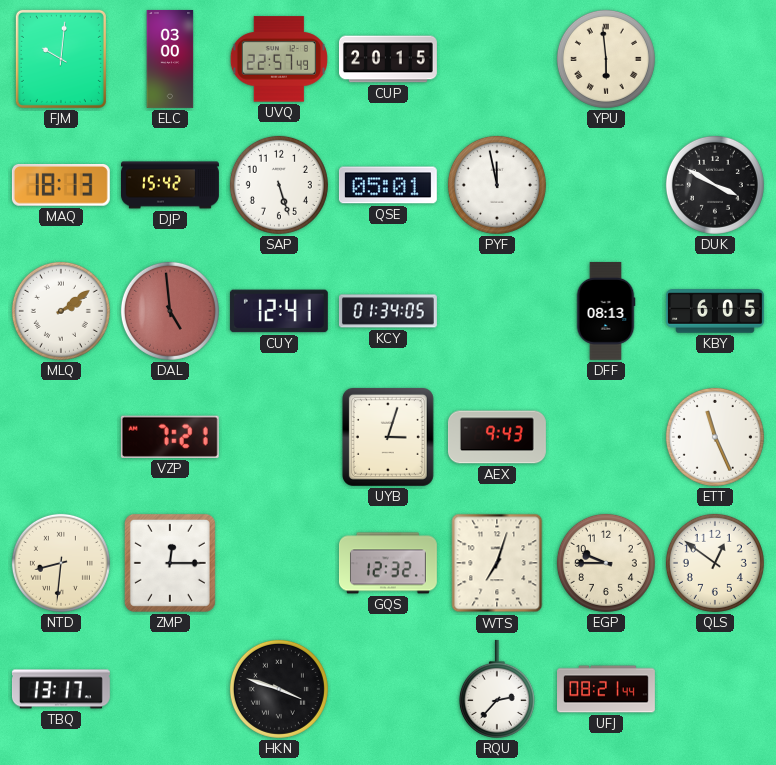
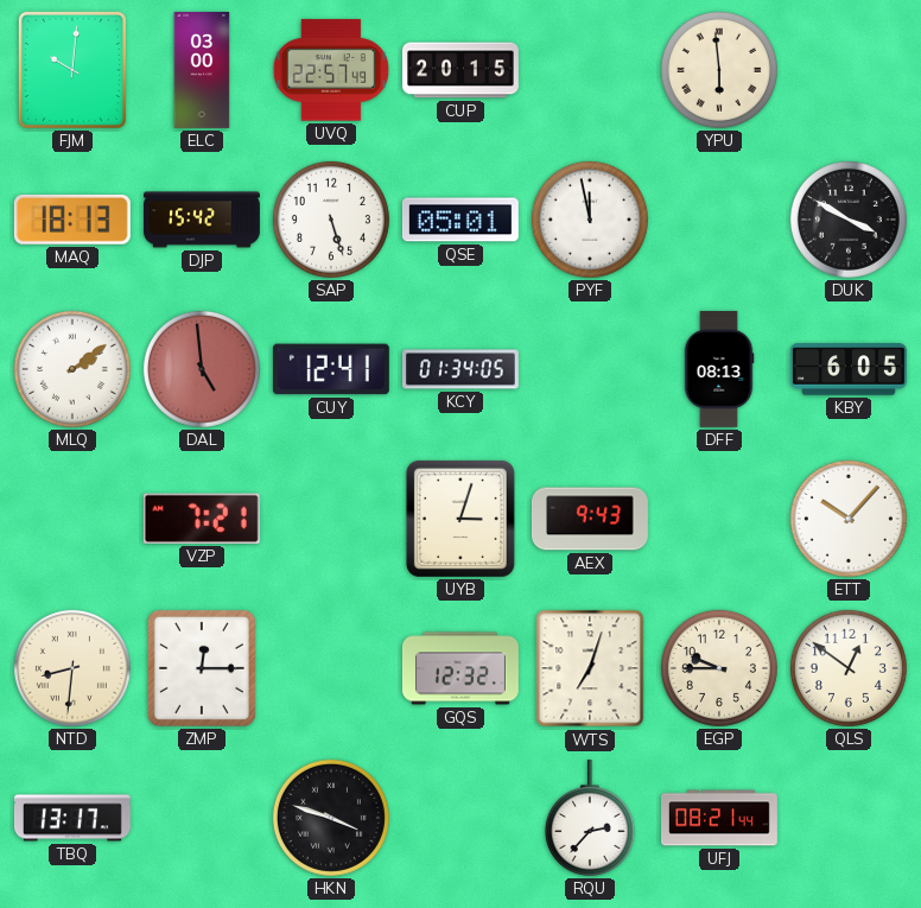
ETT: 11:26 -> 10:07
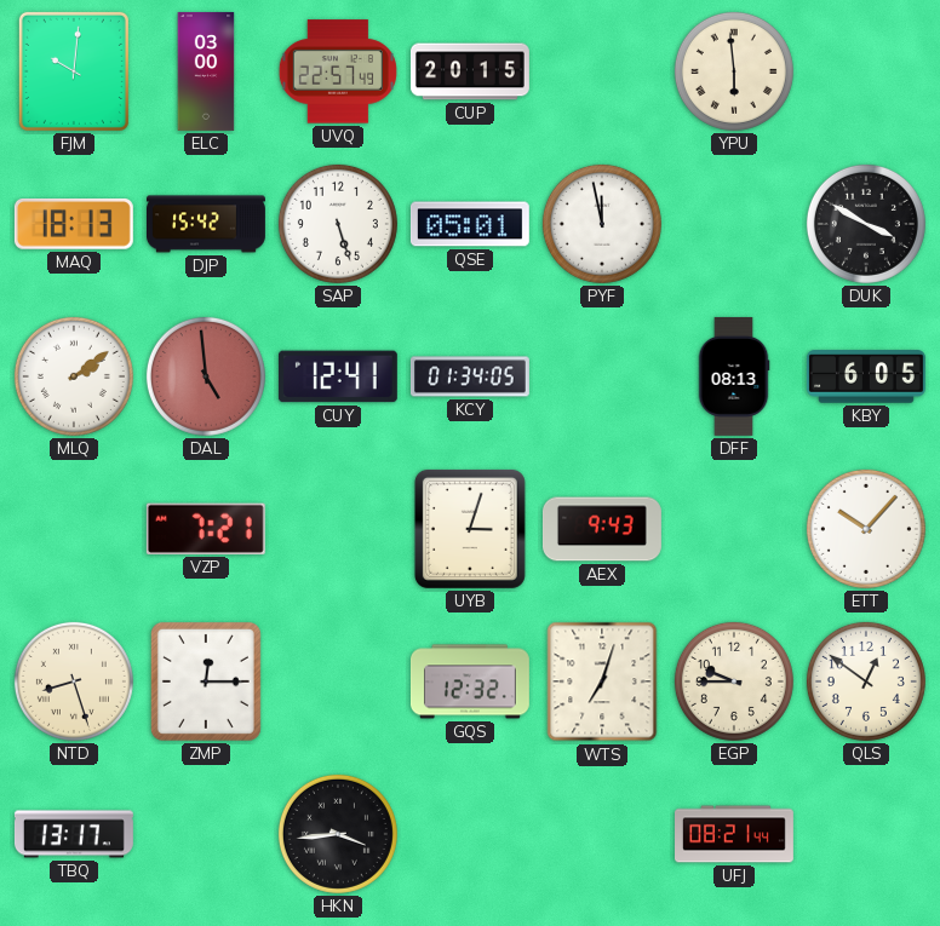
NTD: 8:31 -> 8:27
HKN: 3:48 -> 3:44
RQU: 2:37 -> none
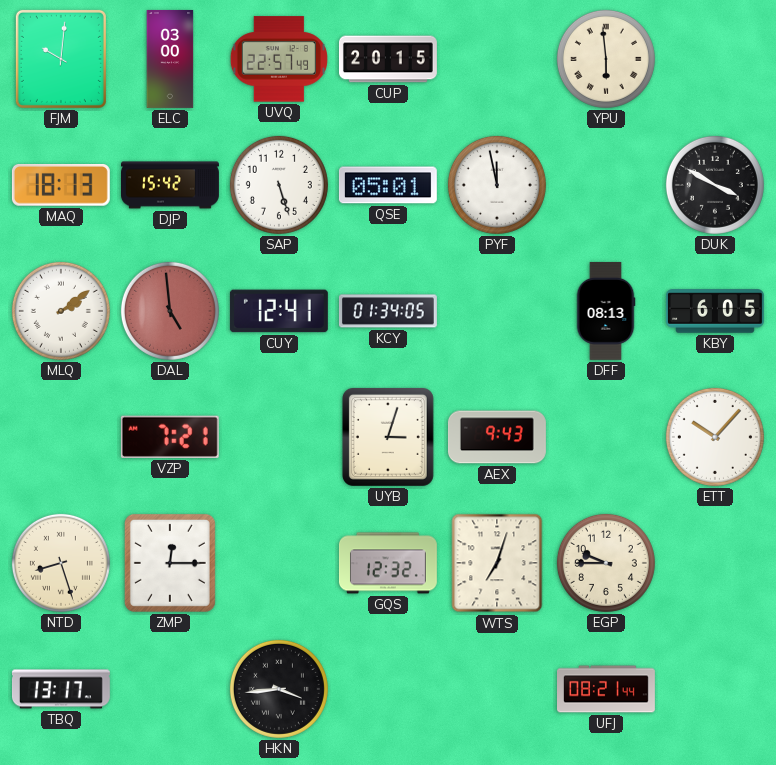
QLS: 12:51 -> none
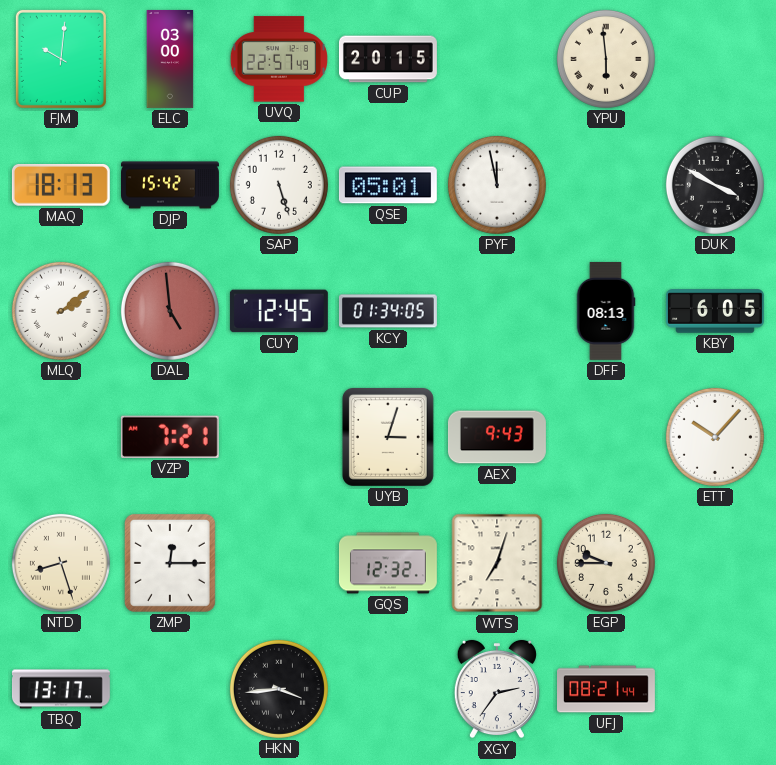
CUY: 12:41 -> 12:45
XGY: none -> 2:36
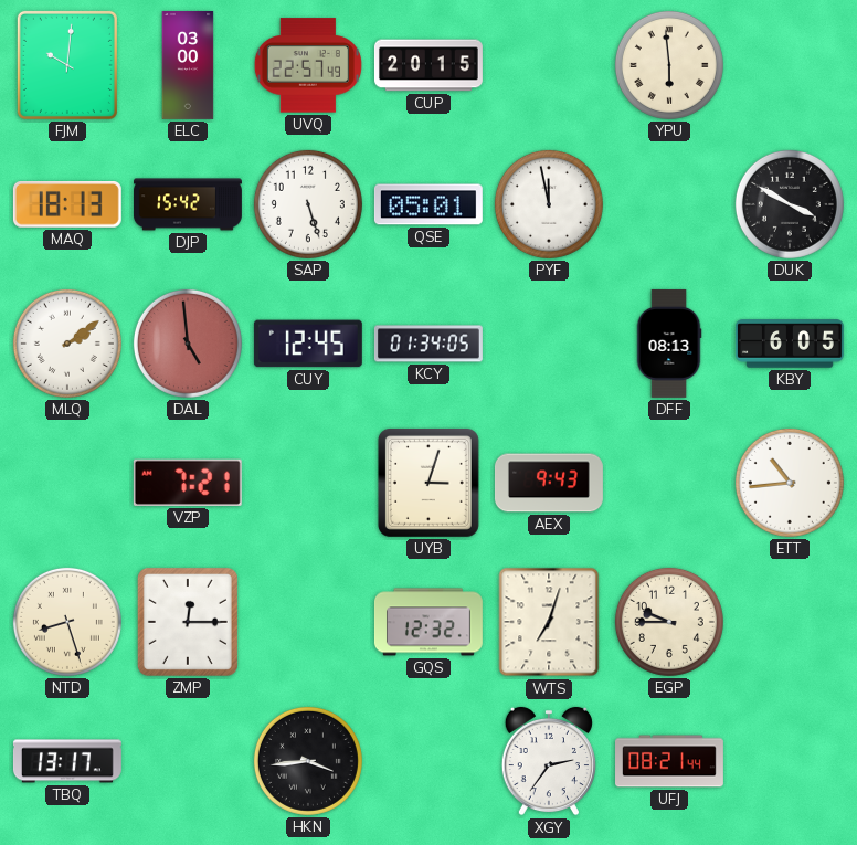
ETT: 10:07 -> 10:44
